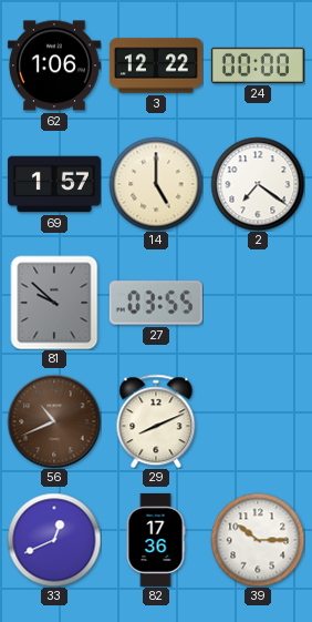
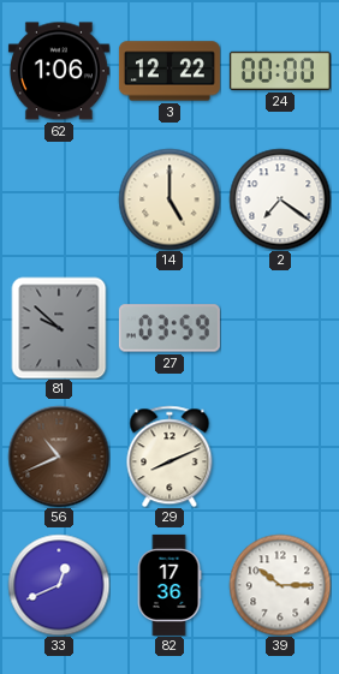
69: 1:57 -> none
27: 03:55 -> 03:59
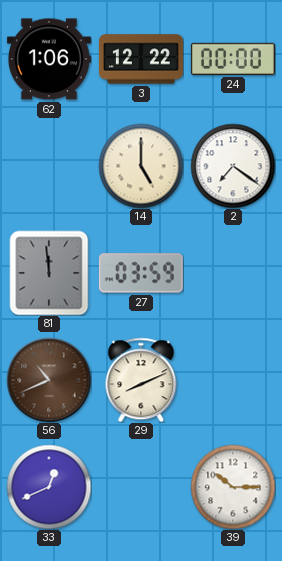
81: 9:52 -> 11:59
82: 17:36 -> none
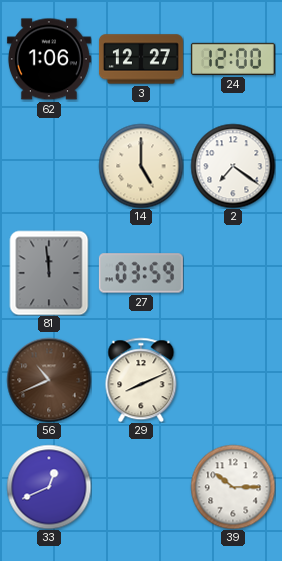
3: 12:22 -> 12:27
24: 00:00 -> 12:00
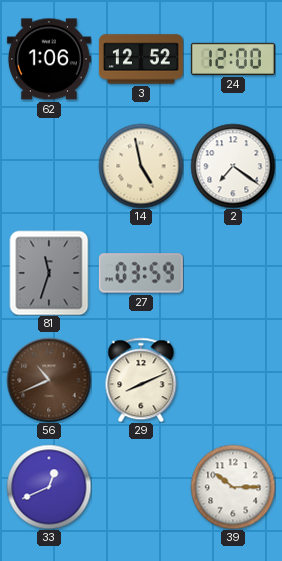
3: 12:27 -> 12:52
14: 5:00 -> 4:58
81: 11:59 -> 11:33
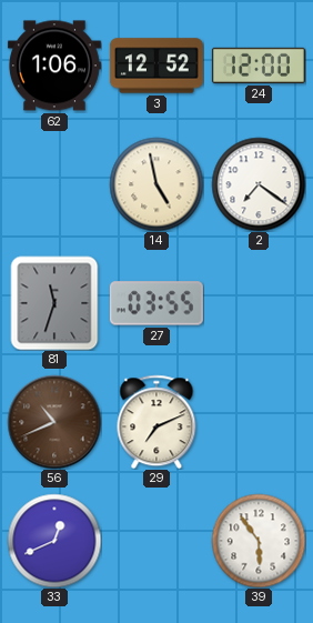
27: 03:59 -> 03:55
29: 8:11 -> 7:11
39: 10:15 -> 5:54
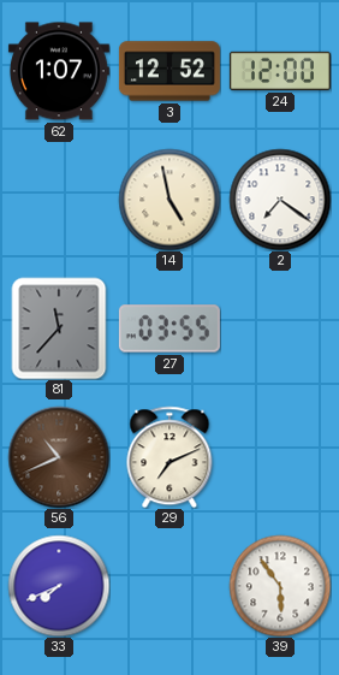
62: 1:06 -> 1:07
81: 11:33 -> 11:37
33: 12:41 -> 7:41
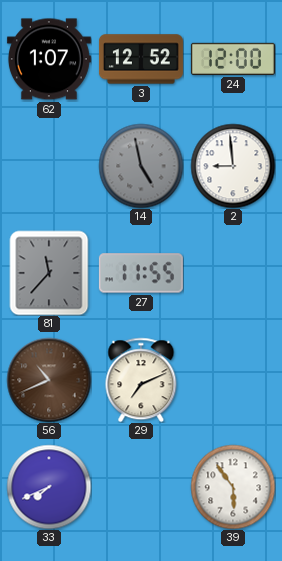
14 dial: cream -> grey
2: 7:21 -> 8:59
27: 03:55 -> 11:55
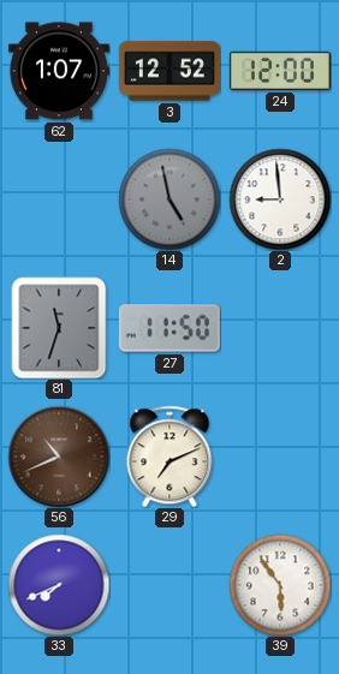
81: 11:37 -> 11:33
27: 11:55 -> 11:50
